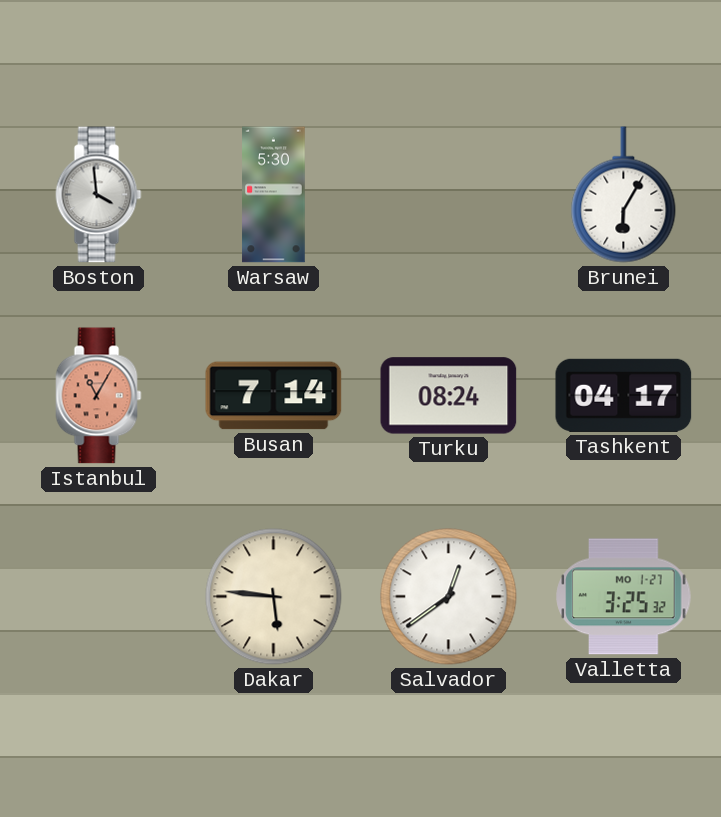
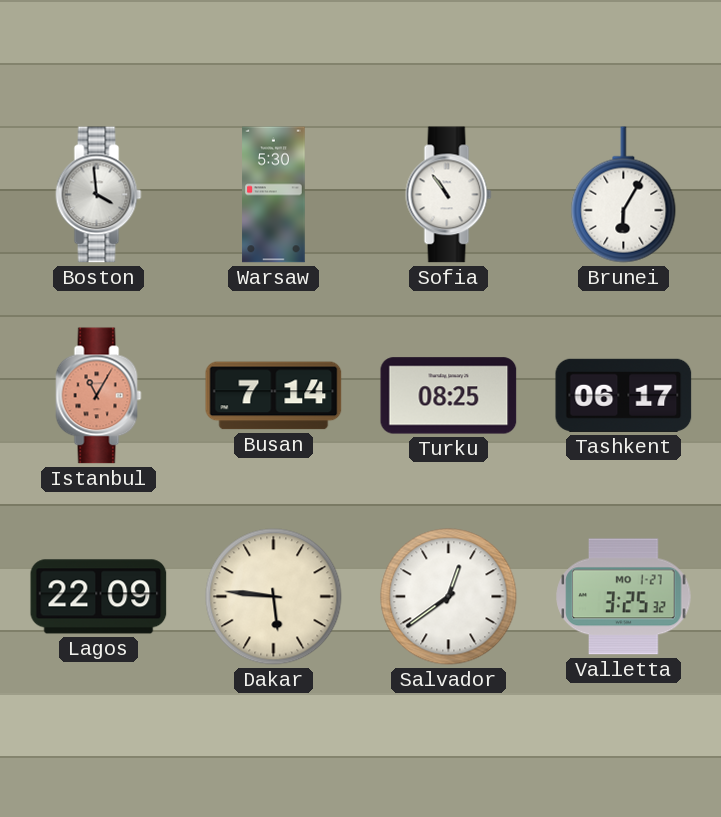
Sofia: none -> 10:54
Turku: 08:24 -> 08:25
Tashkent: 04:17 -> 06:17
Lagos: none -> 22:09
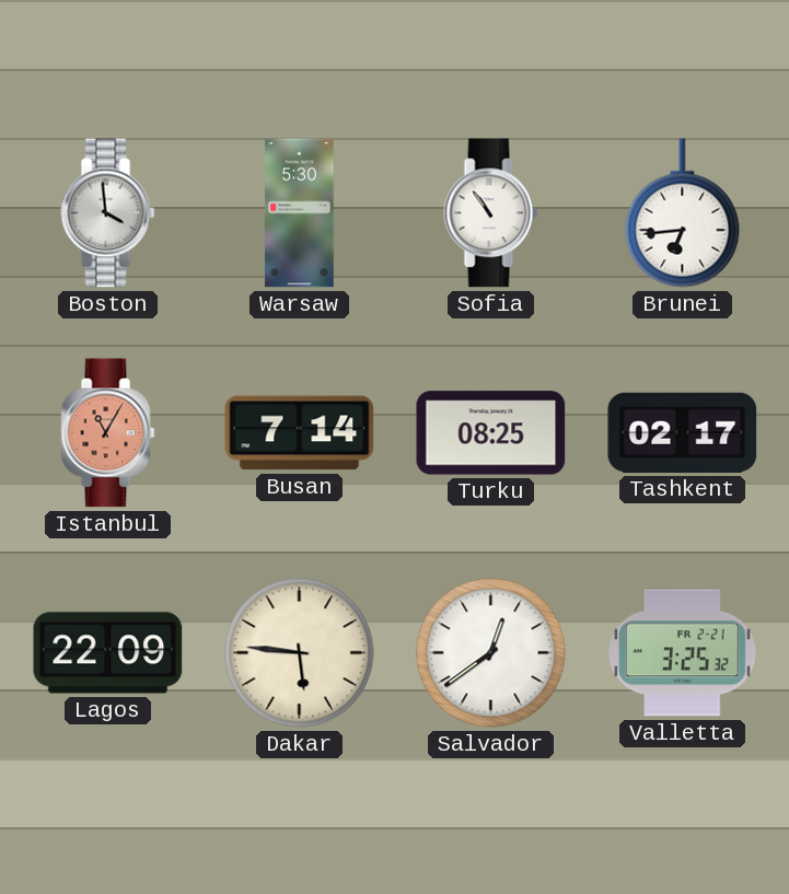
Brunei: 6:05 -> 6:44
Tashkent: 06:17 -> 02:17
Valletta date: MO 1-27 -> FR 2-21
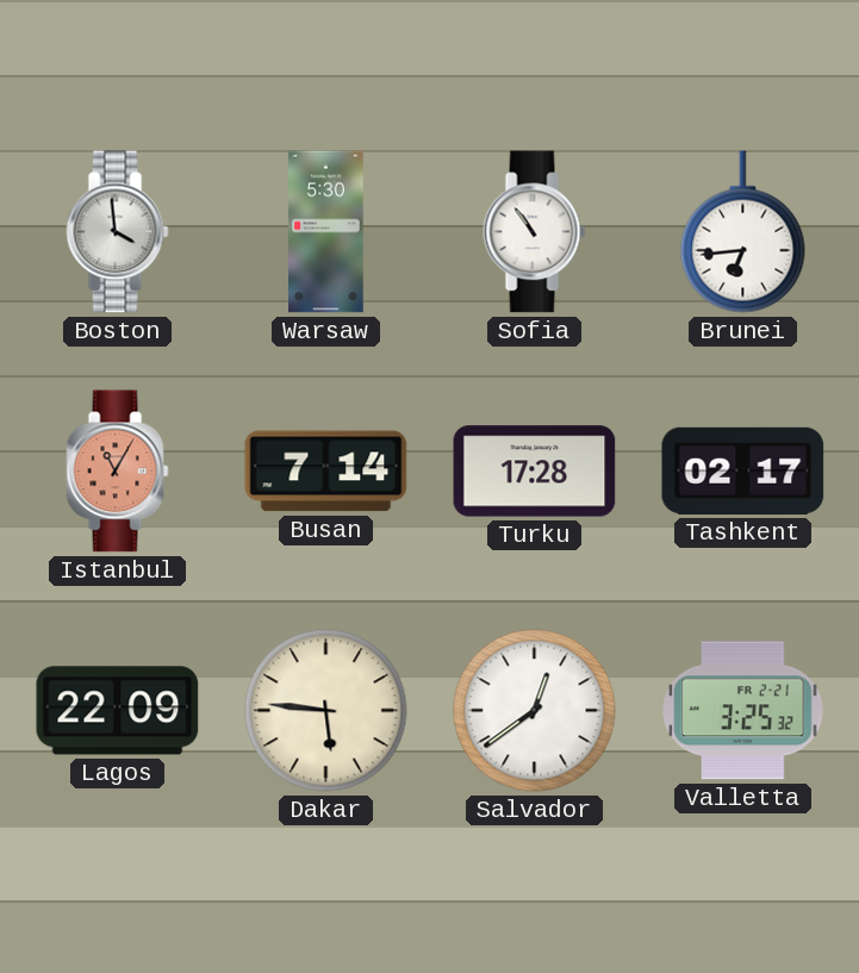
Turku: 08:25 -> 17:28
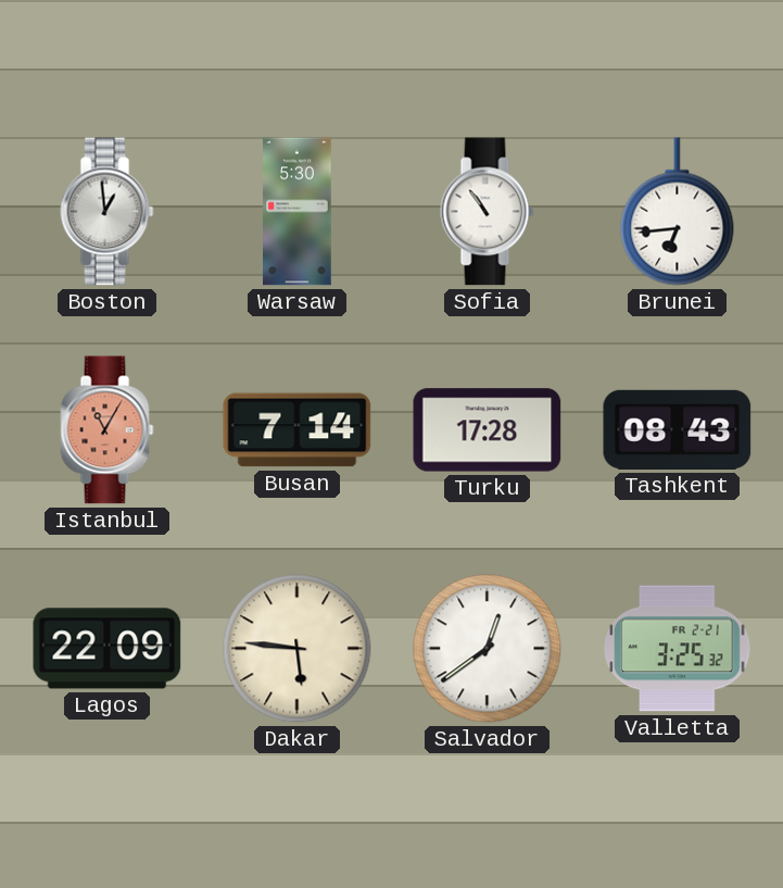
Boston: 3:59 -> 12:59
Tashkent: 02:17 -> 08:43
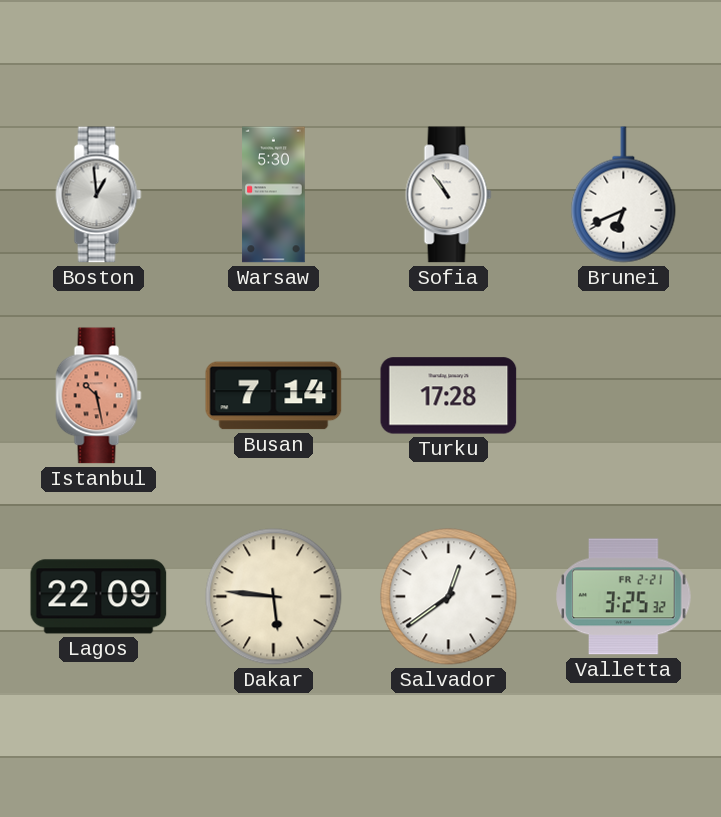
Brunei: 6:44 -> 6:41
Istanbul: 11:05 -> 10:28
Tashkent: 08:43 -> none
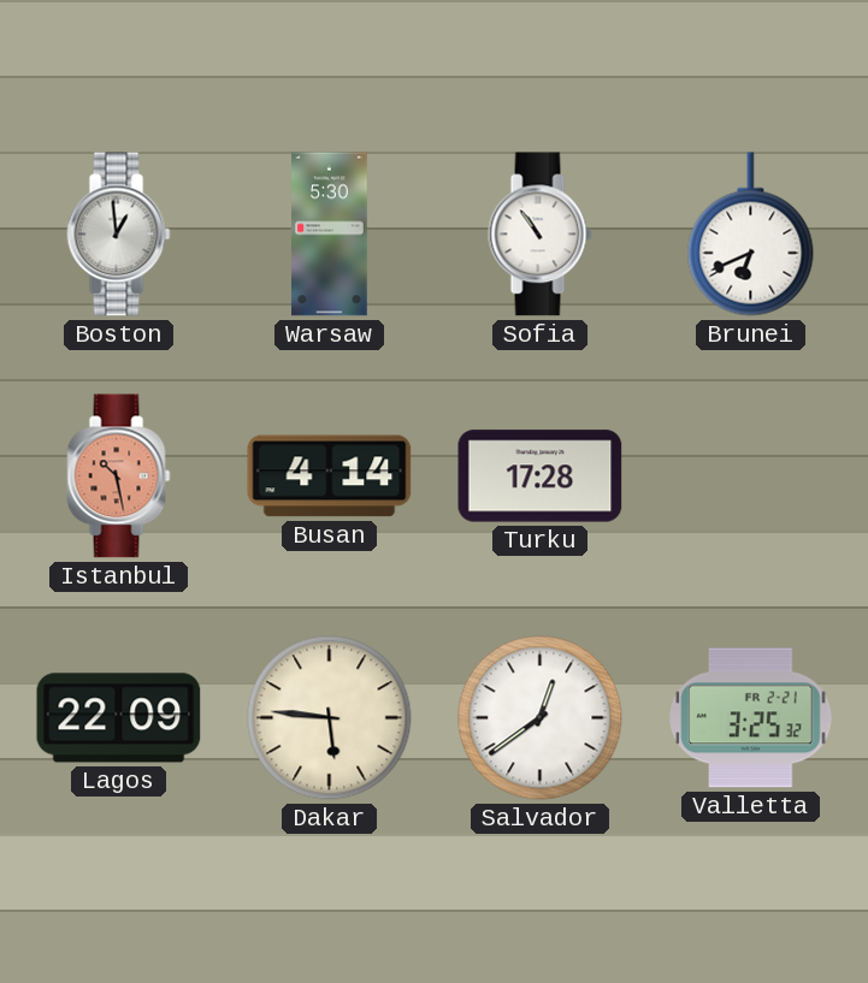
Busan: 7:14 -> 4:14
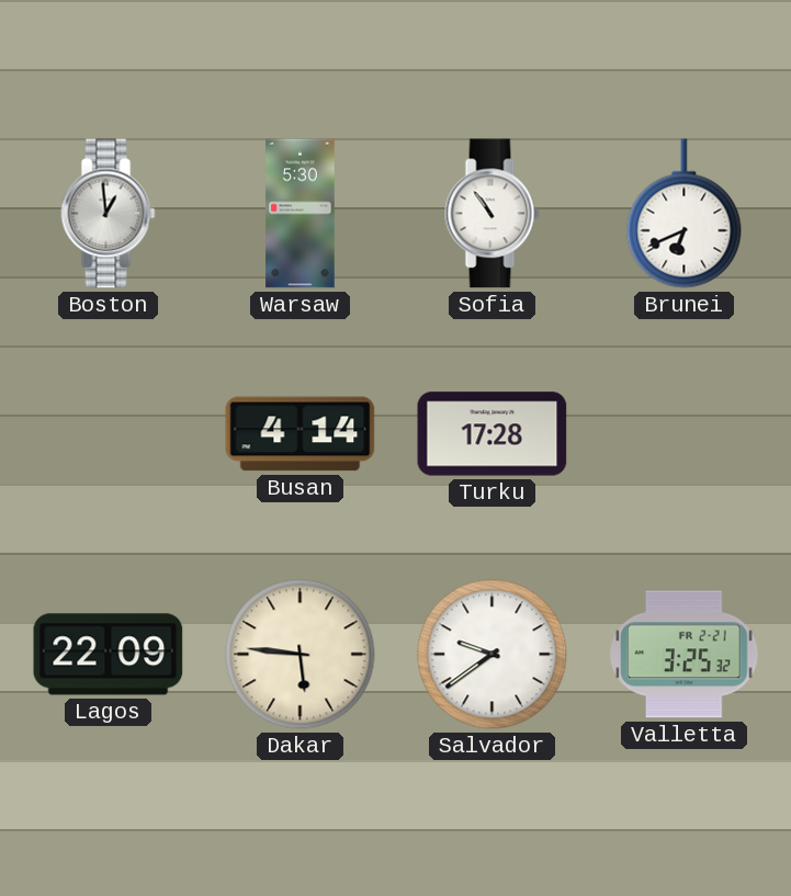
Istanbul: 10:28 -> none
Salvador: 12:39 -> 9:39
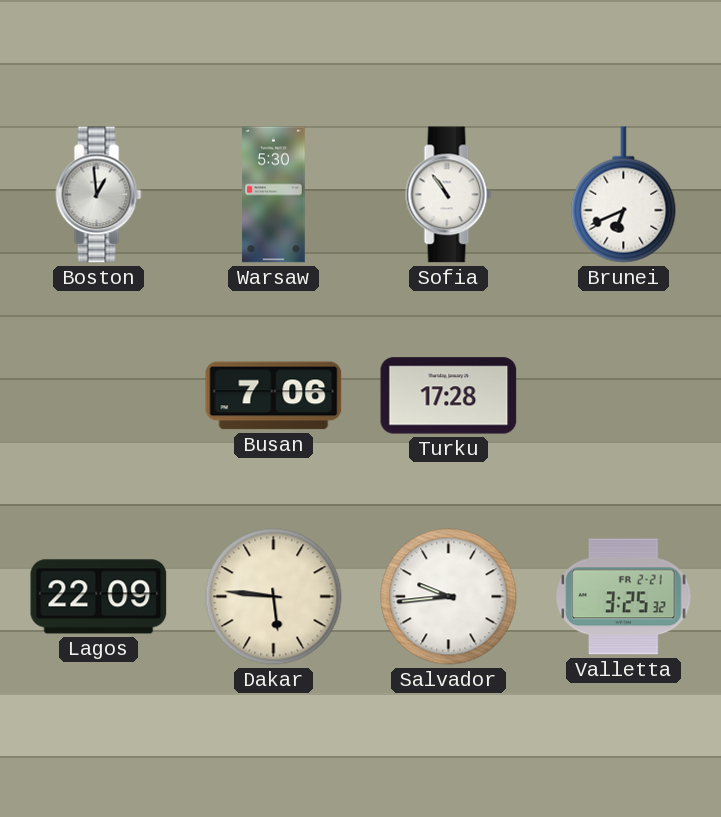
Busan: 4:14 -> 7:06
Salvador: 9:39 -> 9:44
